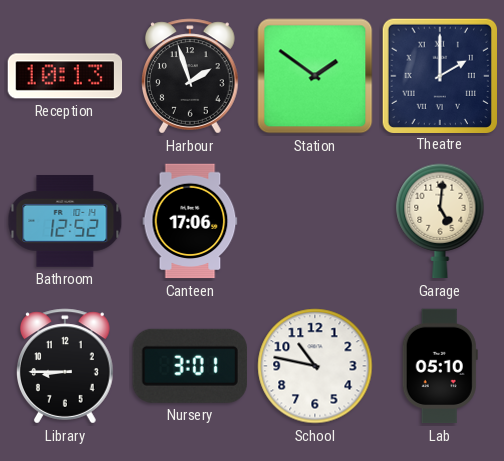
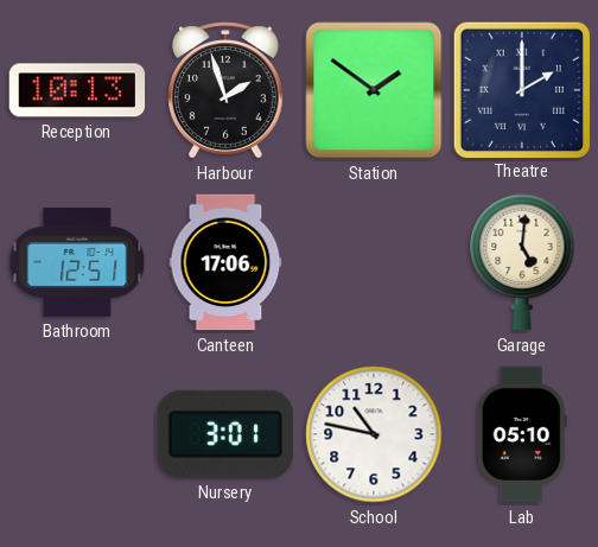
Bathroom: 12:52 -> 12:51
Library: 8:45 -> none
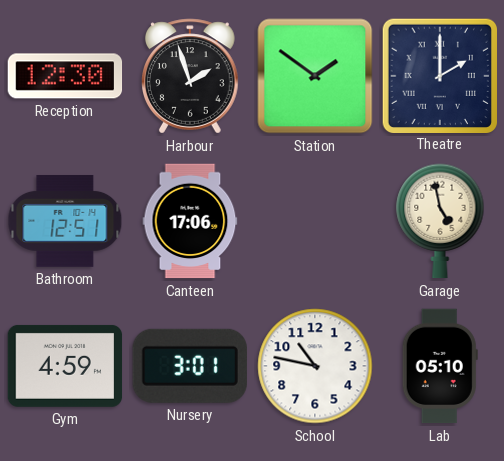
Reception: 10:13 -> 12:30
Garage: 5:01 -> 4:58
Gym: none -> 4:59
